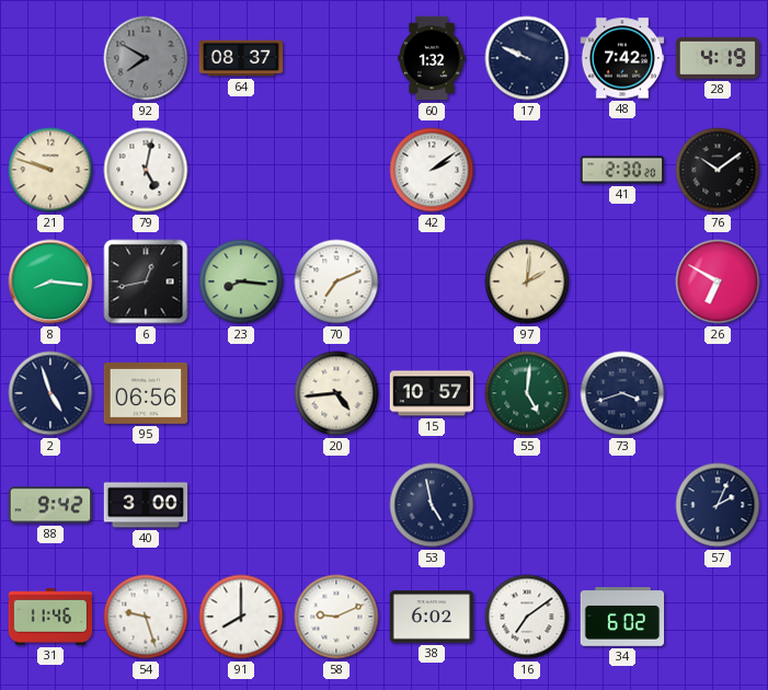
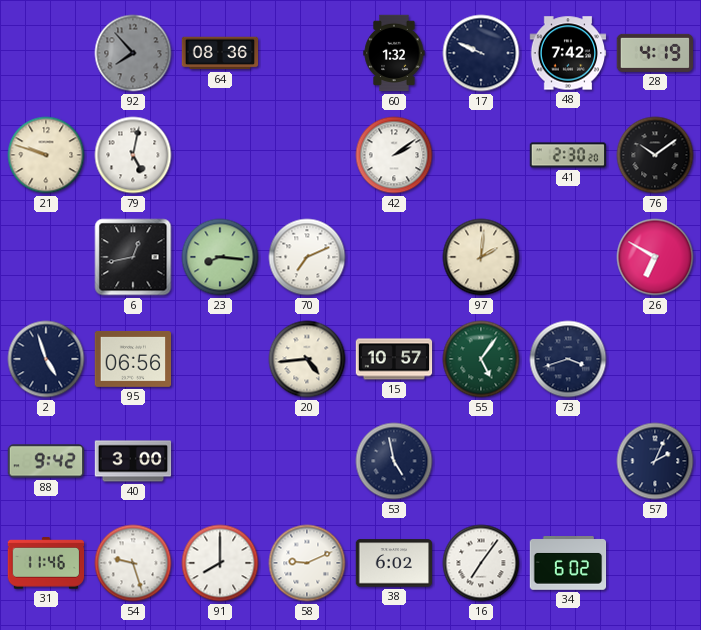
92: 7:50 -> 7:53
64: 08:37 -> 08:36
8: 8:16 -> none
55: 5:01 -> 5:06
16: 7:09 -> 7:06
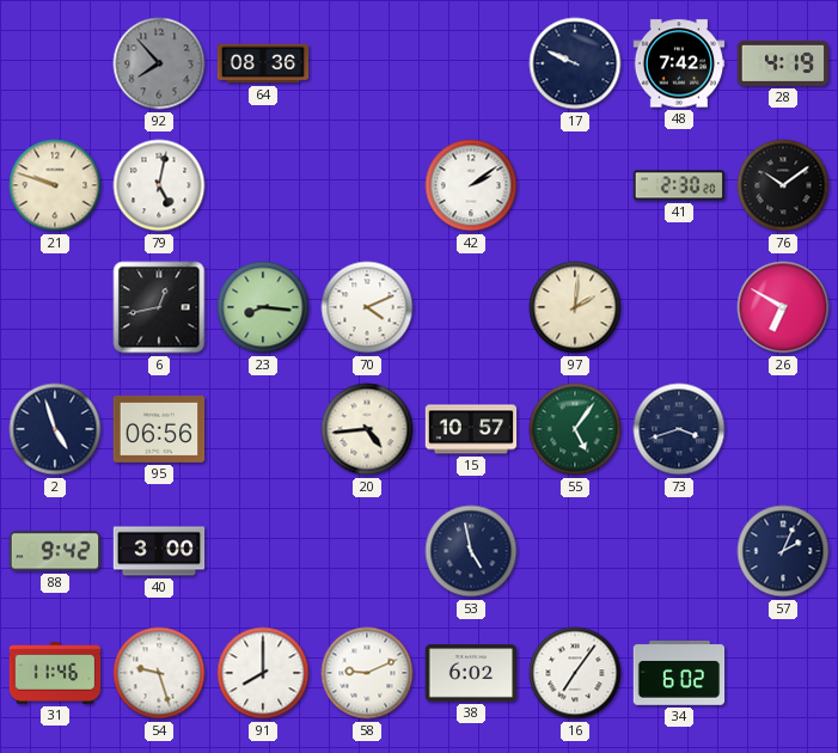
60: 1:32 -> none
70: 7:11 -> 4:11
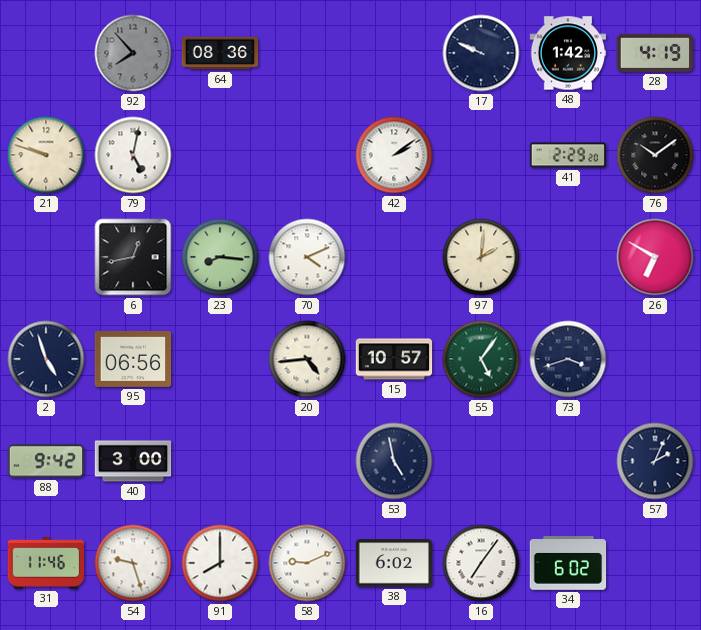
48: 7:42 -> 1:42
41: 2:30 -> 2:29
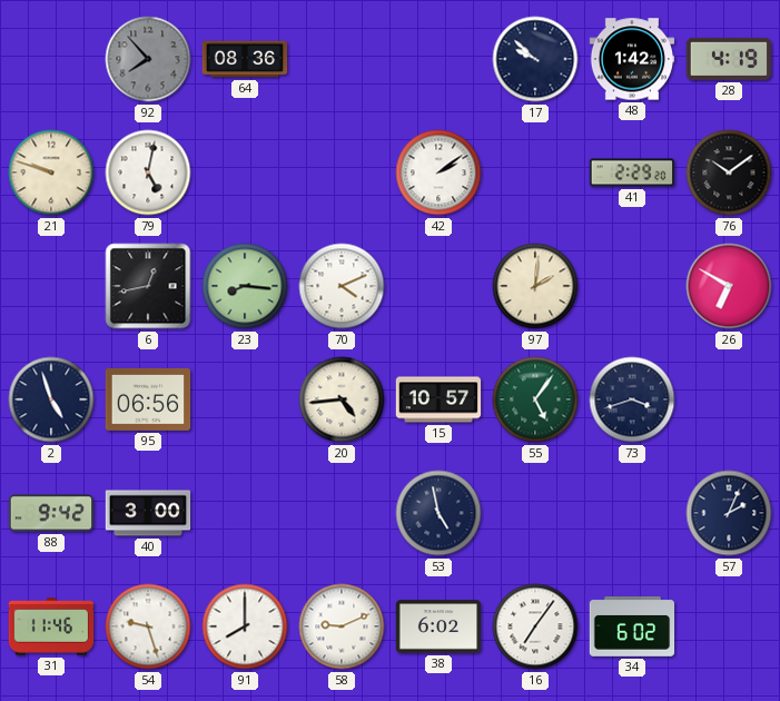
17: 9:49 -> 9:52
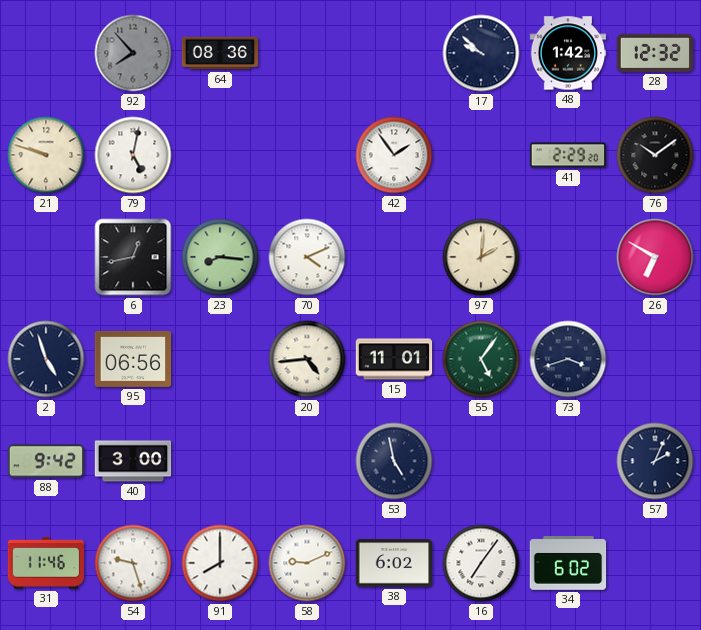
28: 4:19 -> 12:32
42: 2:09 -> 1:54
15: 10:57 -> 11:01
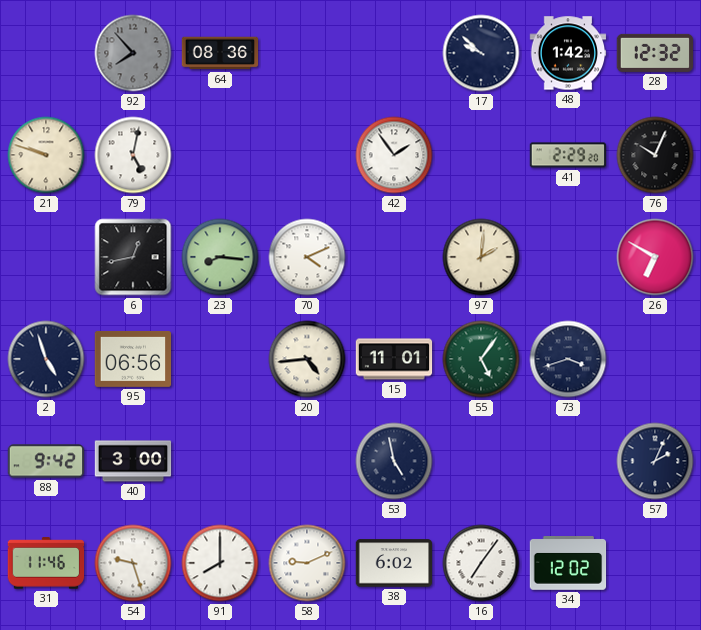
76: 10:09 -> 10:04
34: 6:02 -> 12:02
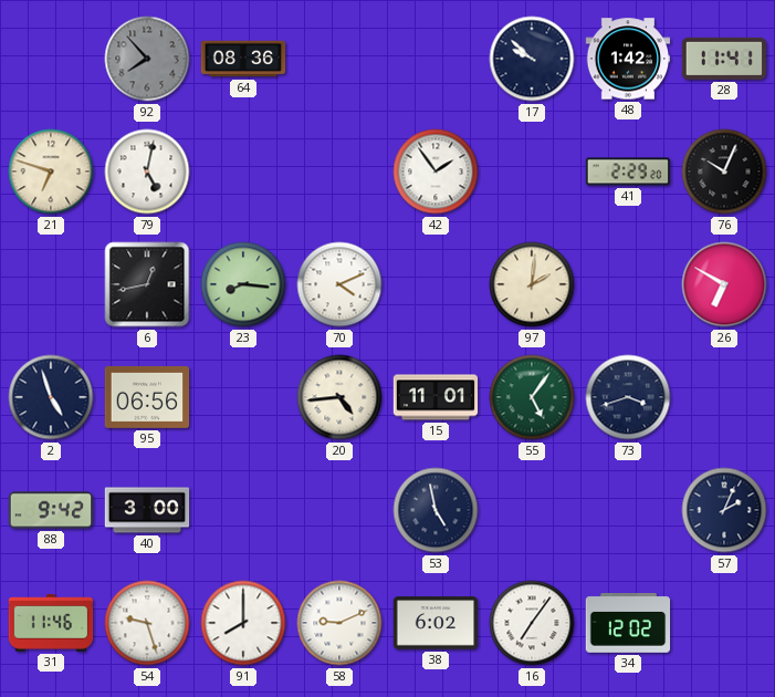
28: 12:32 -> 11:41
21: 9:48 -> 6:48
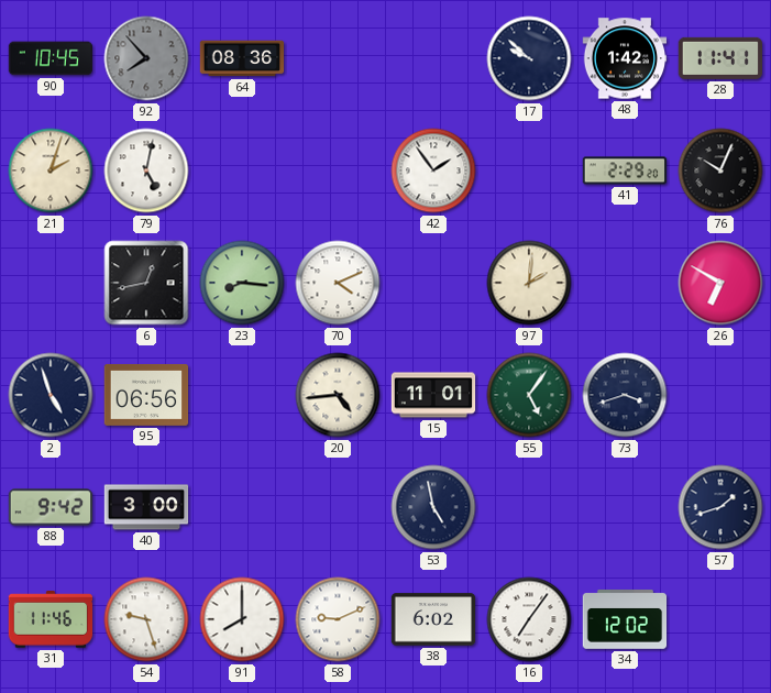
90: none -> 10:45
21: 6:48 -> 2:03
57: 2:04 -> 1:42
